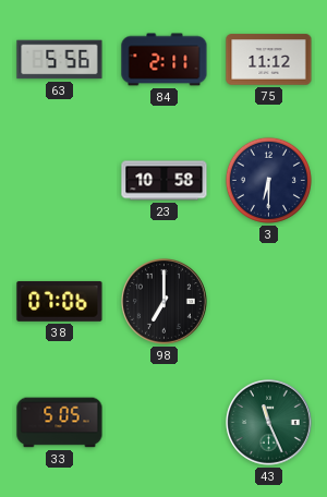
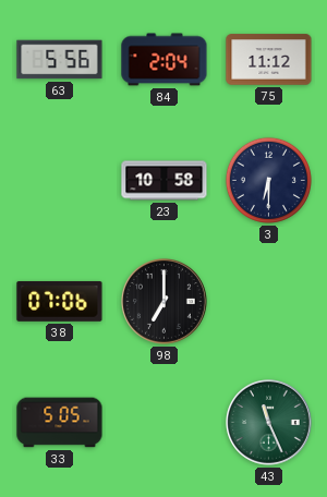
84: 2:11 -> 2:04
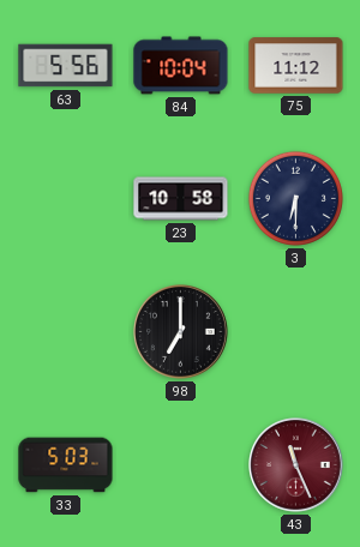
84: 2:04 -> 10:04
38: 07:06 -> none
33: 5:05 -> 5:03
43 dial: green -> burgundy
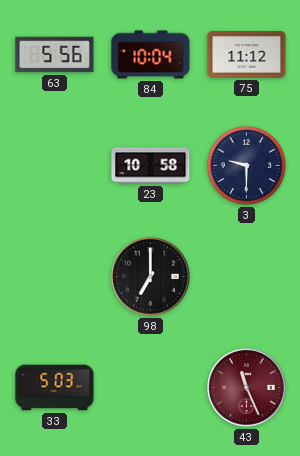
3: 6:30 -> 9:30
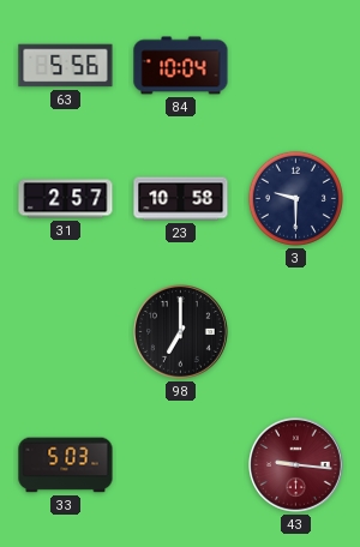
75: 11:12 -> none
31: none -> 2:57
43: 11:26 -> 9:16
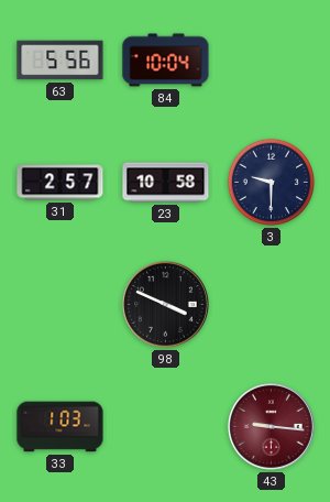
98: 7:00 -> 3:49
33: 5:03 -> 1:03
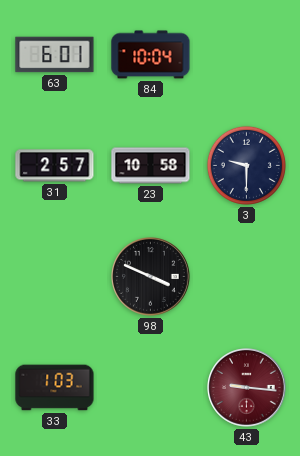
63: 5:56 -> 6:01
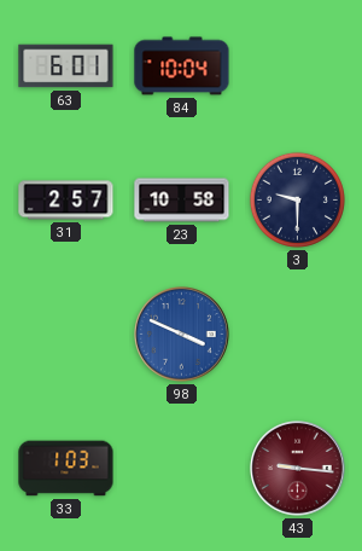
98 dial: black -> blue
